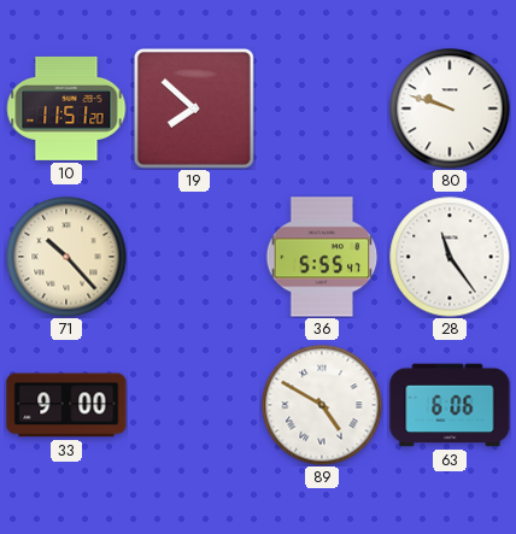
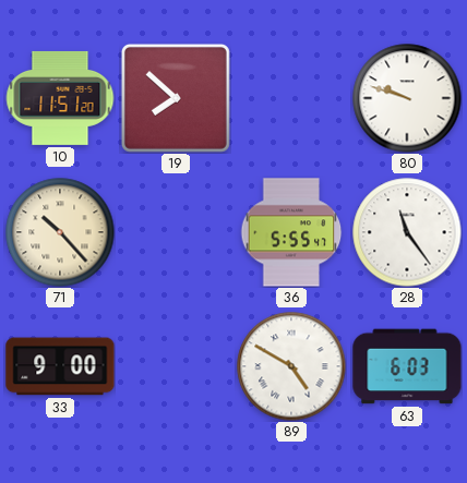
63: 6:06 -> 6:03
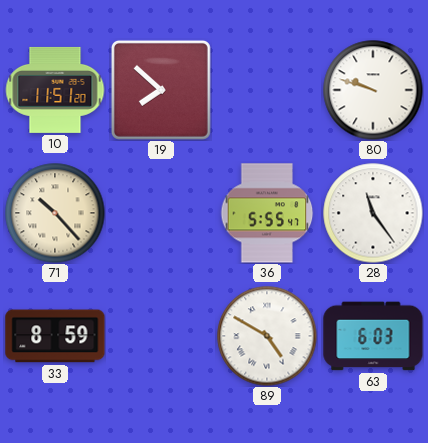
33: 9:00 -> 8:59
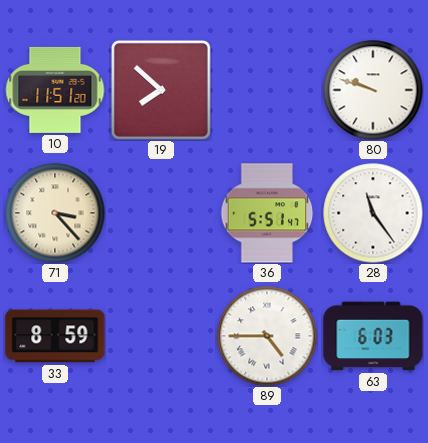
71: 10:23 -> 3:23
36: 5:55 -> 5:51
89: 4:50 -> 4:45
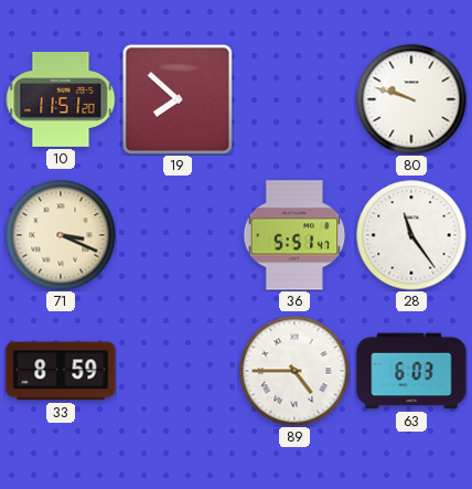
71: 3:23 -> 3:19
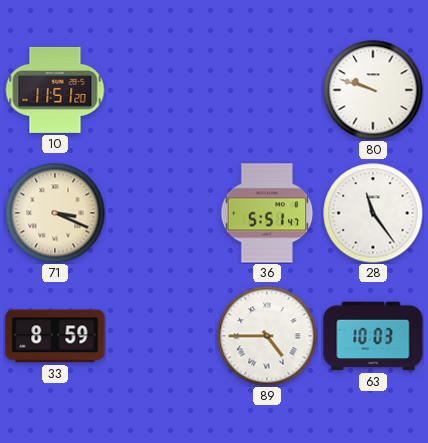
19: 7:52 -> none
63: 6:03 -> 10:03
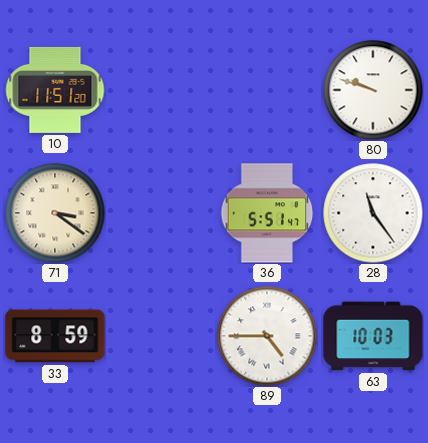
71: 3:19 -> 3:21
